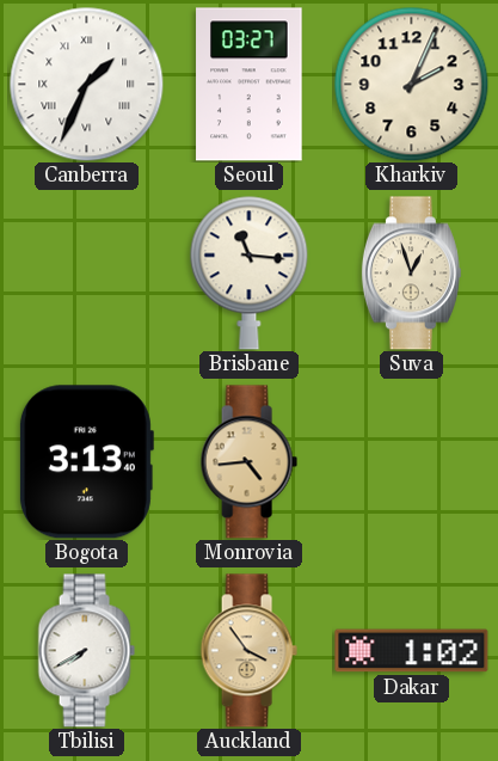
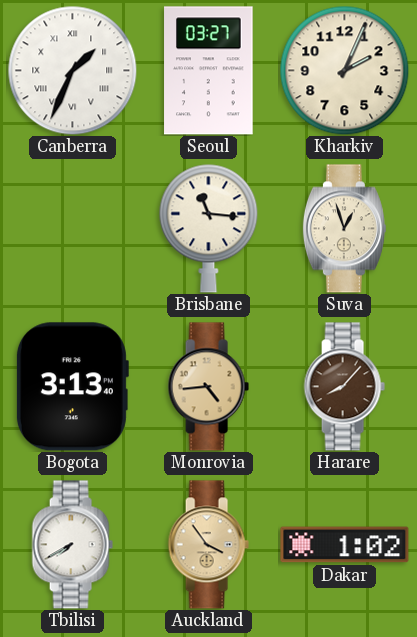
Harare: none -> 8:07
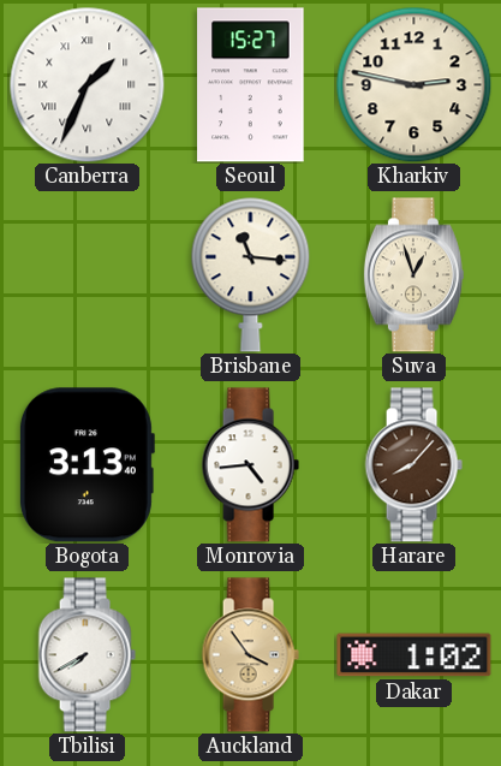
Seoul: 03:27 -> 15:27
Kharkiv: 2:04 -> 2:47
Monrovia dial: champagne -> white
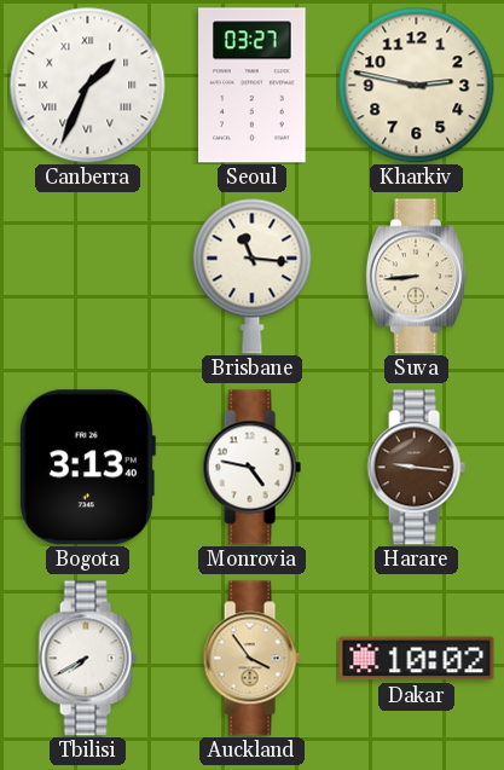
Seoul: 15:27 -> 03:27
Suva: 12:57 -> 8:44
Monrovia: 4:44 -> 4:47
Harare: 8:07 -> 9:16
Dakar: 1:02 -> 10:02
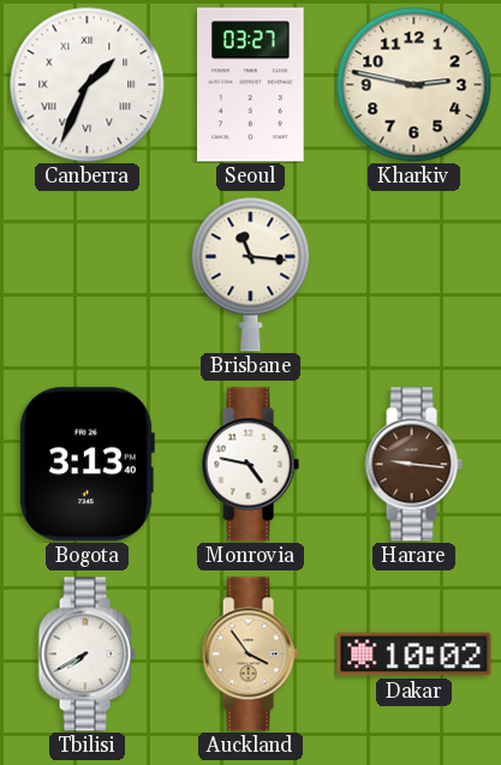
Suva: 8:44 -> none
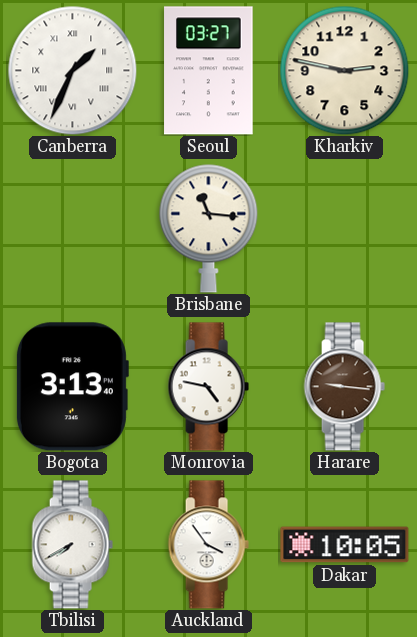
Auckland dial: champagne -> white
Dakar: 10:02 -> 10:05
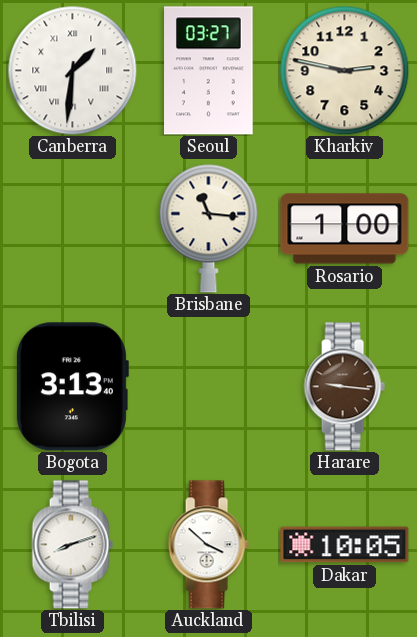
Canberra: 1:34 -> 1:31
Rosario: none -> 1:00
Monrovia: 4:47 -> none
Tbilisi: 7:40 -> 8:12
Auckland: 3:54 -> 3:52
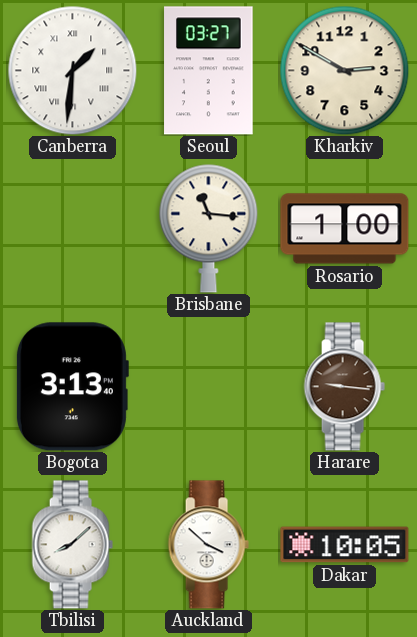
Kharkiv: 2:47 -> 2:50
Tbilisi: 8:12 -> 8:08
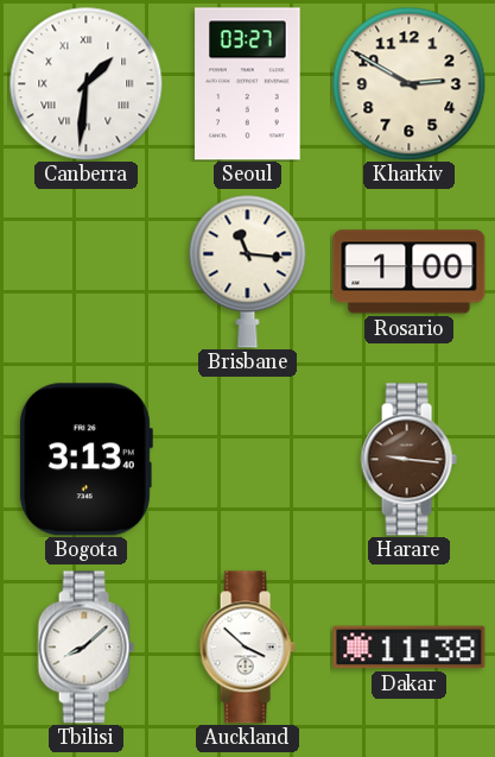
Dakar: 10:05 -> 11:38
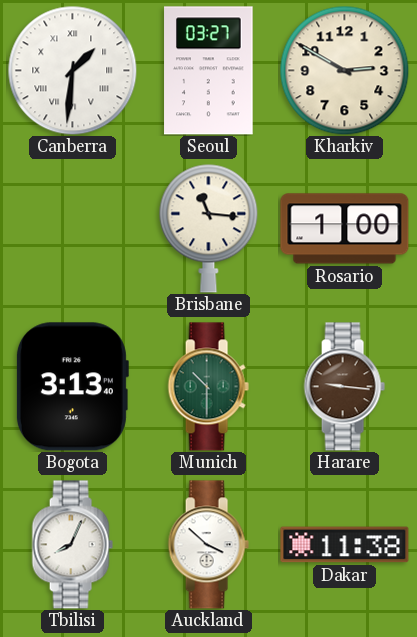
Munich: none -> 10:30
Tbilisi: 8:08 -> 8:04
